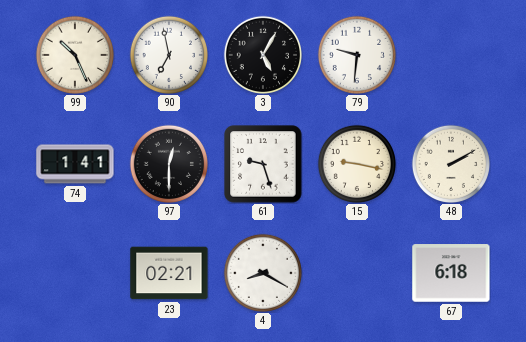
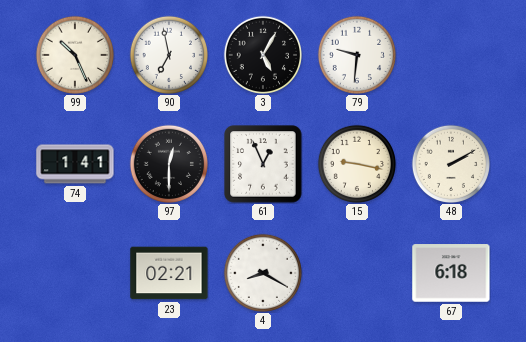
61: 9:27 -> 12:56
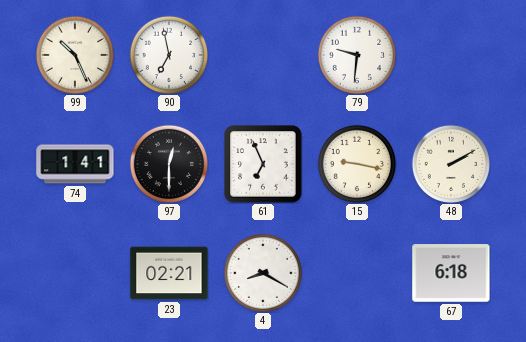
3: 5:05 -> none
61: 12:56 -> 6:56
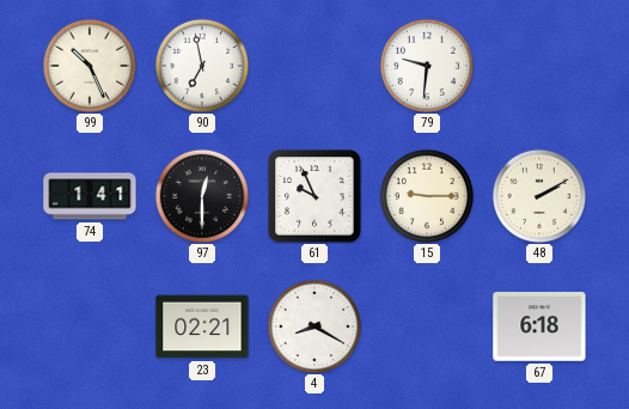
61: 6:56 -> 9:56
15: 9:17 -> 9:15
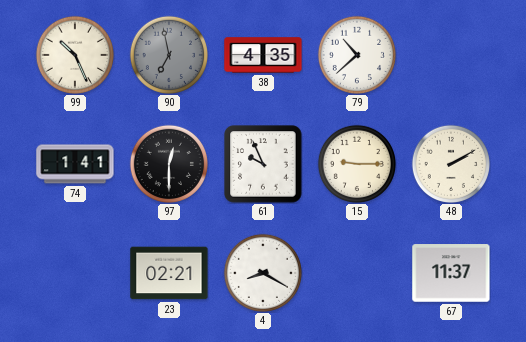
90 dial: white -> grey
38: none -> 4:35
79: 9:31 -> 10:38
67: 6:18 -> 11:37
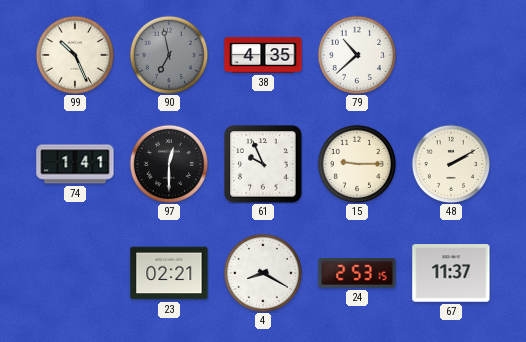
24: none -> 2:53
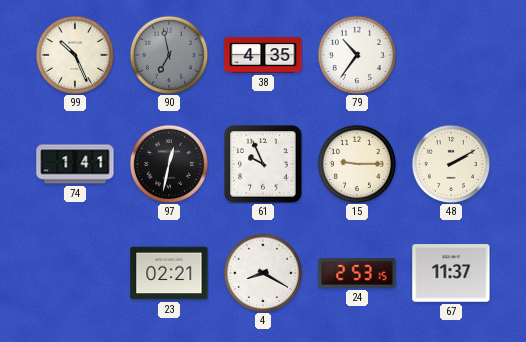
79: 10:38 -> 10:36
97: 12:30 -> 12:32
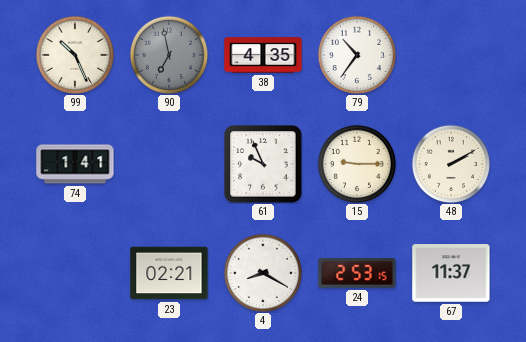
97: 12:32 -> none
